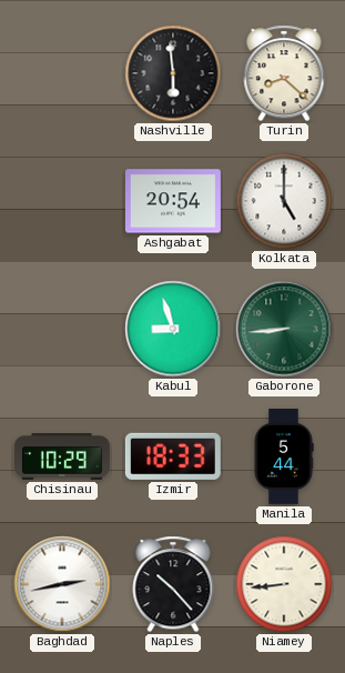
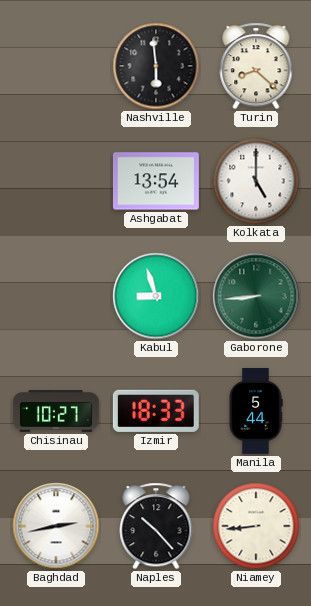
Ashgabat: 20:54 -> 13:54
Chisinau: 10:29 -> 10:27
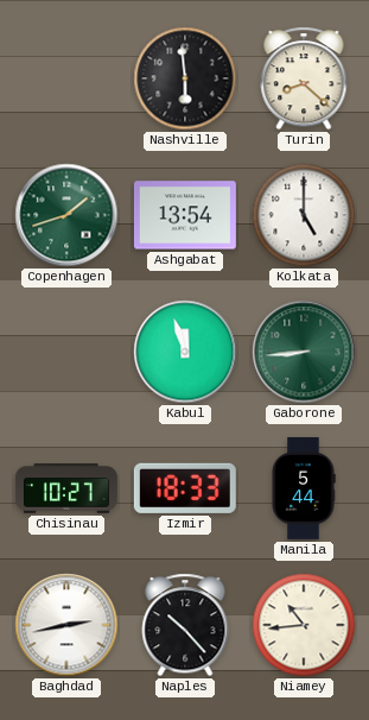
Copenhagen: none -> 1:42
Kabul: 8:57 -> 11:57
Niamey: 8:44 -> 10:44
